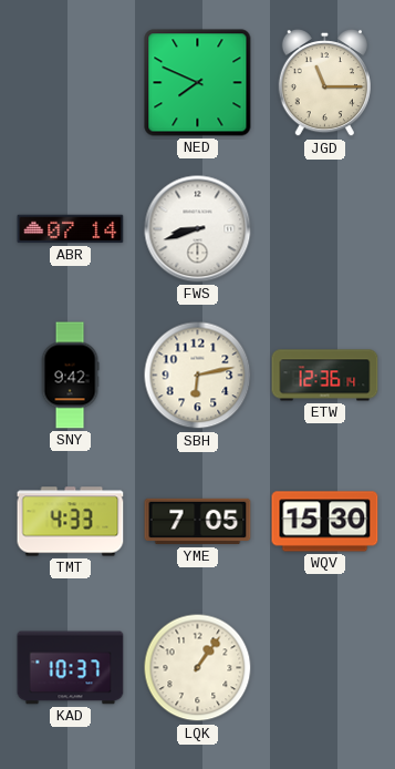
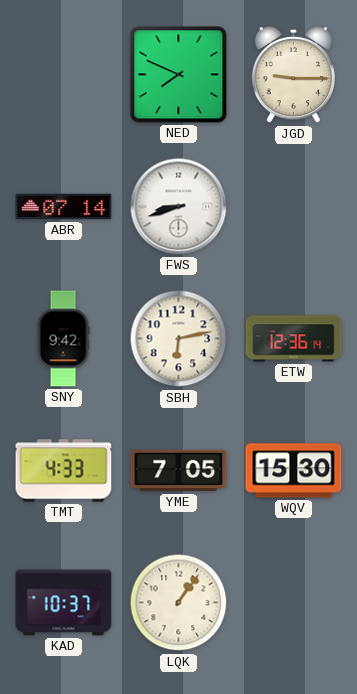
JGD: 11:15 -> 9:15
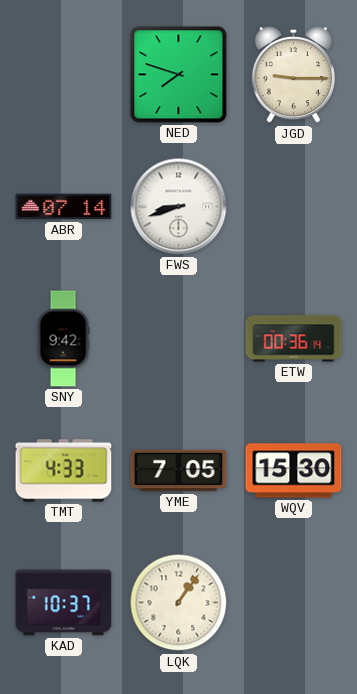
NED: 7:49 -> 7:48
SBH: 6:13 -> none
ETW: 12:36 -> 00:36
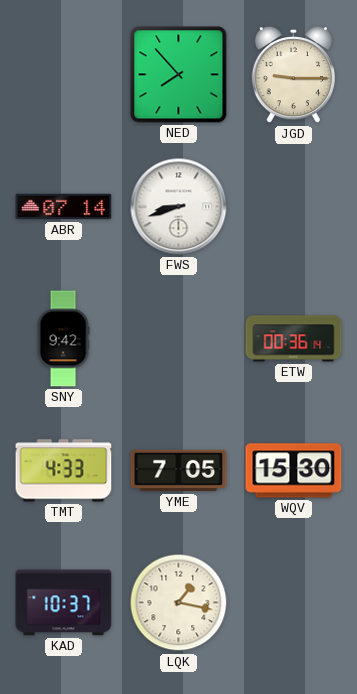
NED: 7:48 -> 7:53
LQK: 1:06 -> 1:17
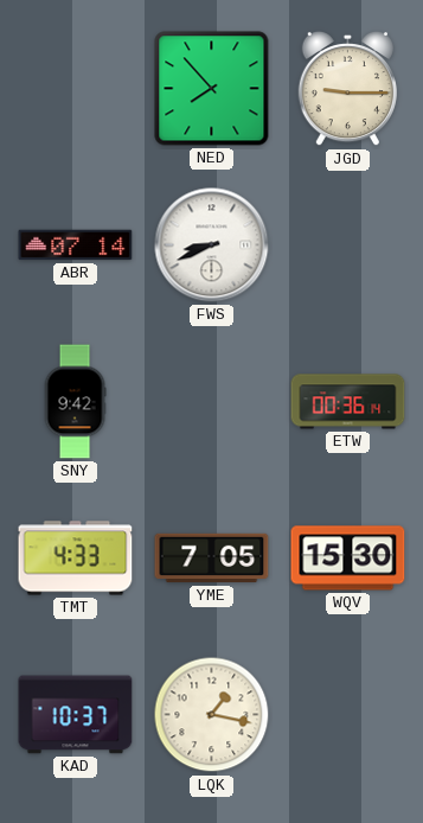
FWS: 8:42 -> 8:41
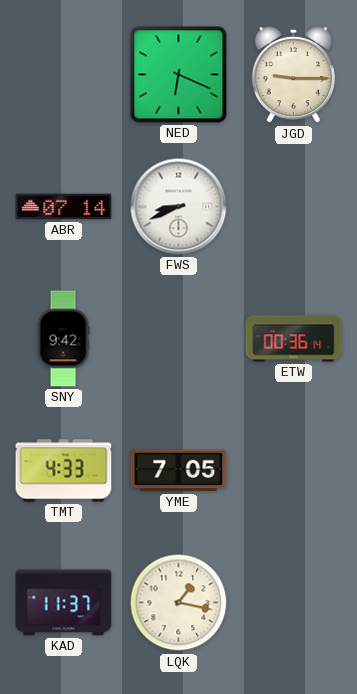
NED: 7:53 -> 6:19
WQV: 15:30 -> none
KAD: 10:37 -> 11:37
